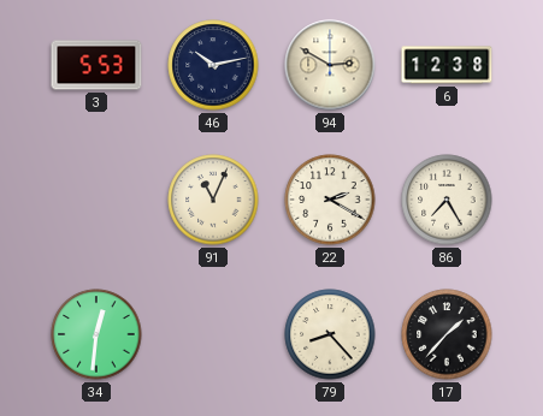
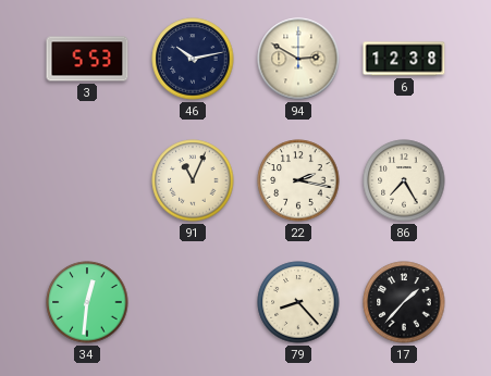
22: 2:20 -> 2:17
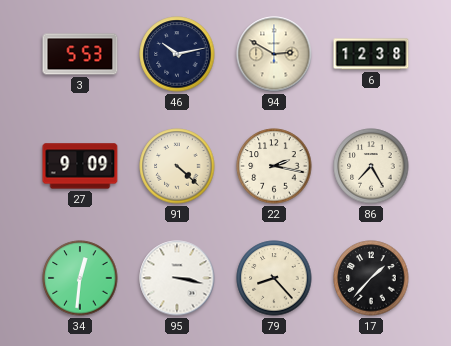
27: none -> 9:09
91: 11:04 -> 4:22
95: none -> 3:17
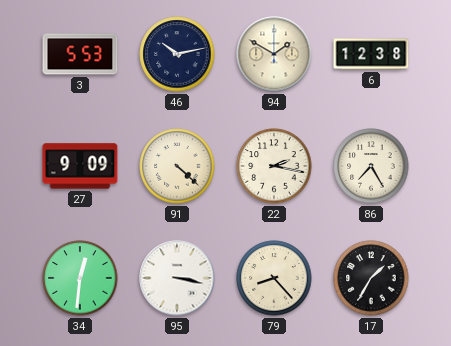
94: 2:50 -> 1:50
17: 1:37 -> 1:35
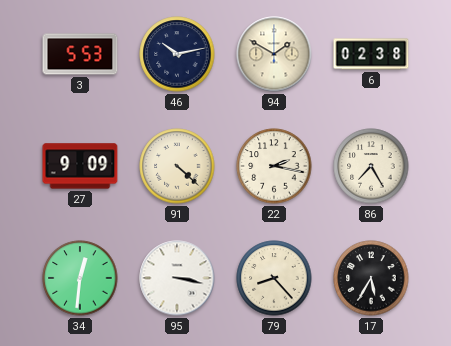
6: 12:38 -> 02:38
17: 1:35 -> 5:35
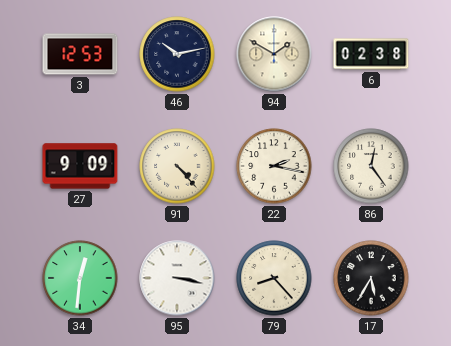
3: 5:53 -> 12:53
91: 4:22 -> 4:23
86: 7:25 -> 12:24
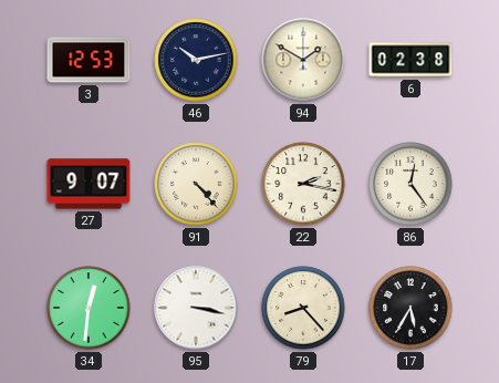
27: 9:09 -> 9:07
